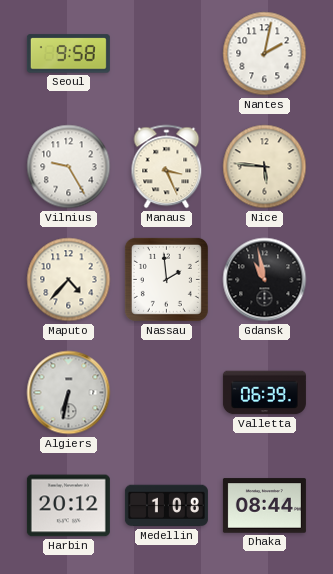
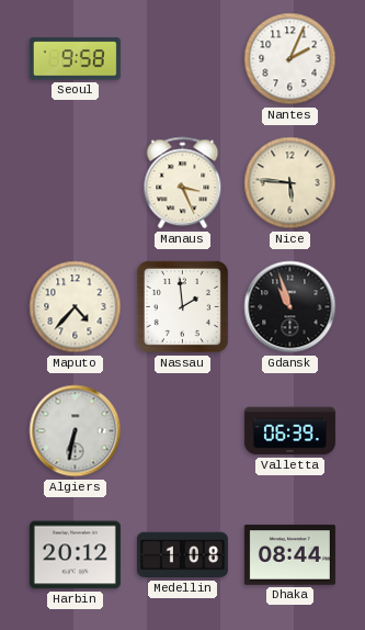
Nantes: 2:02 -> 2:04
Vilnius: 9:25 -> none
Gdansk: 10:58 -> 10:57
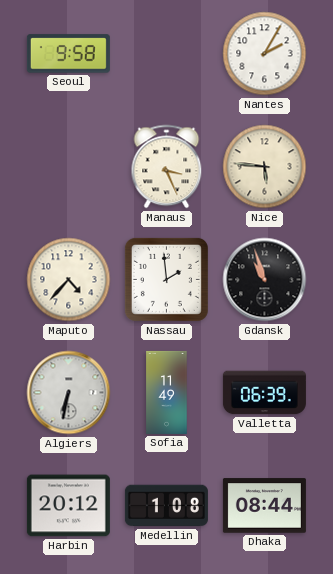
Nantes: 2:04 -> 2:05
Sofia: none -> 11:49
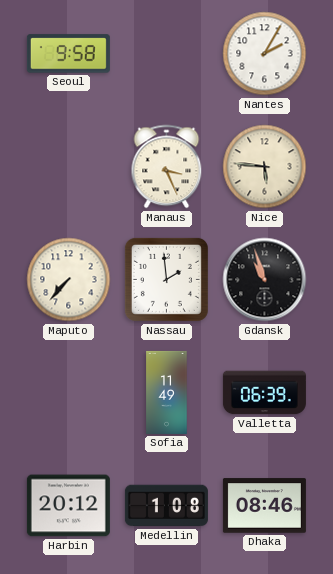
Maputo: 4:37 -> 7:37
Algiers: 6:32 -> none
Dhaka: 08:44 -> 08:46
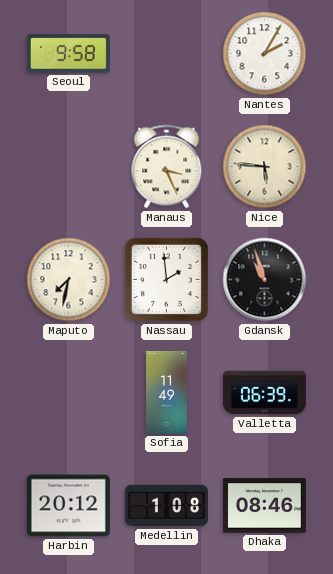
Maputo: 7:37 -> 7:32
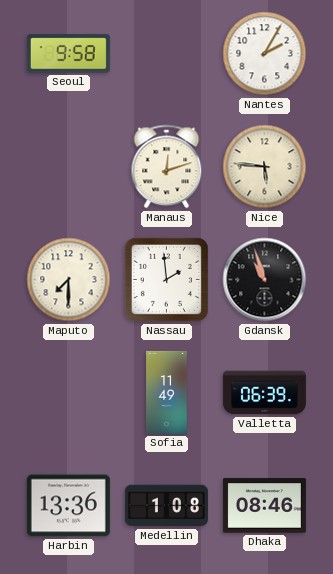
Manaus: 3:26 -> 12:12
Maputo: 7:32 -> 7:30
Harbin: 20:12 -> 13:36
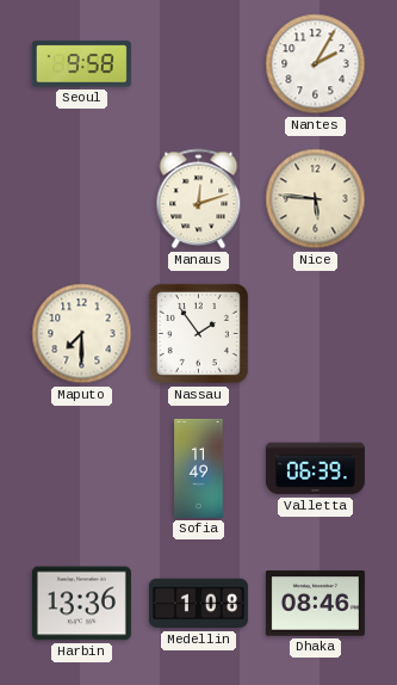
Nassau: 1:59 -> 1:54
Gdansk: 10:57 -> none
